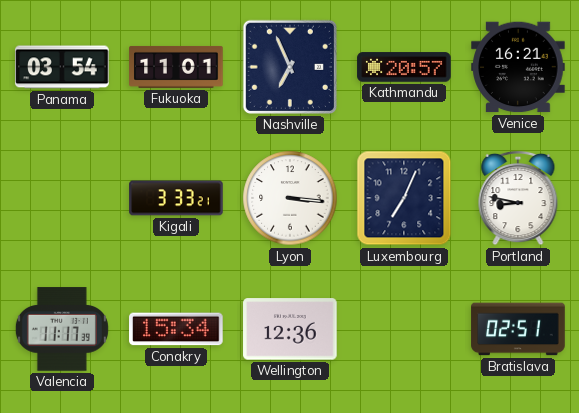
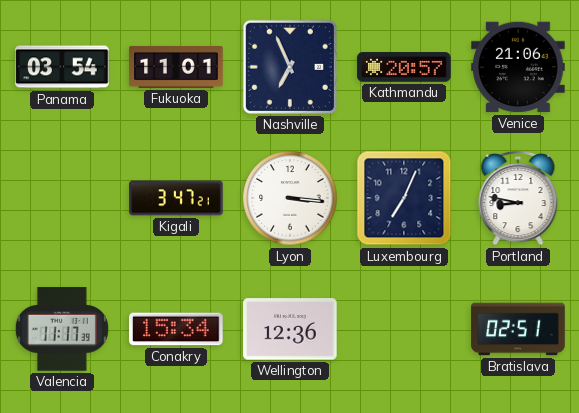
Venice: 16:21 -> 21:06
Kigali: 3:33 -> 3:47
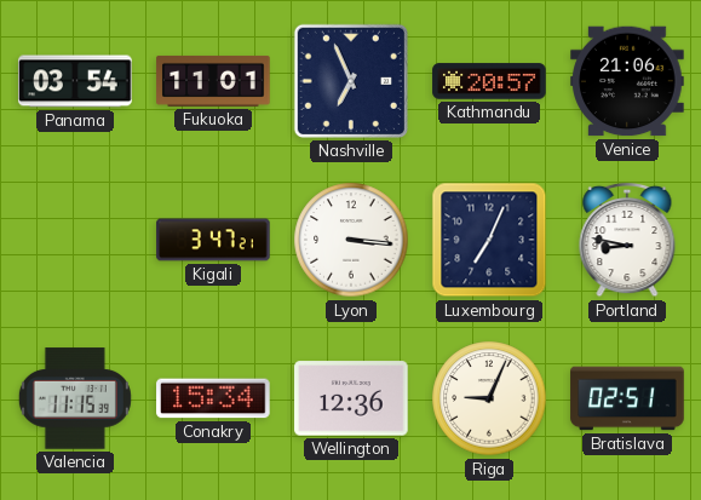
Valencia: 11:17 -> 11:15
Riga: none -> 9:04
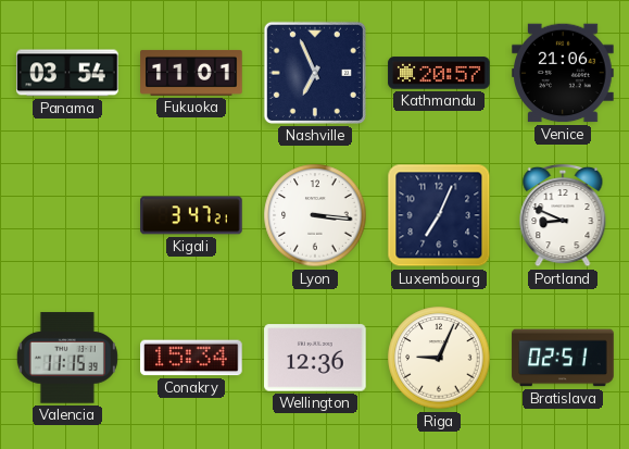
Portland: 8:47 -> 8:49
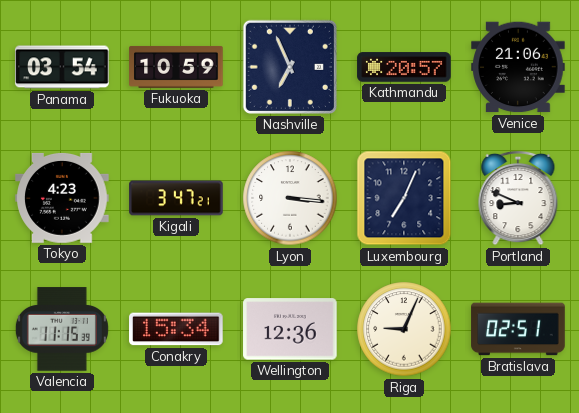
Fukuoka: 11:01 -> 10:59
Tokyo: none -> 4:23
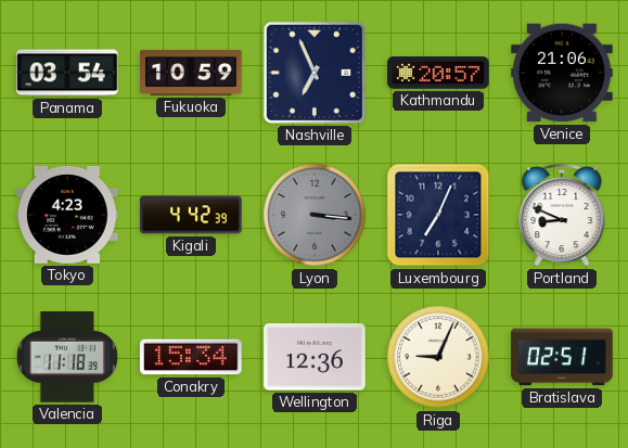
Kigali: 3:47 -> 4:42
Lyon dial: white -> grey
Valencia: 11:15 -> 11:18
